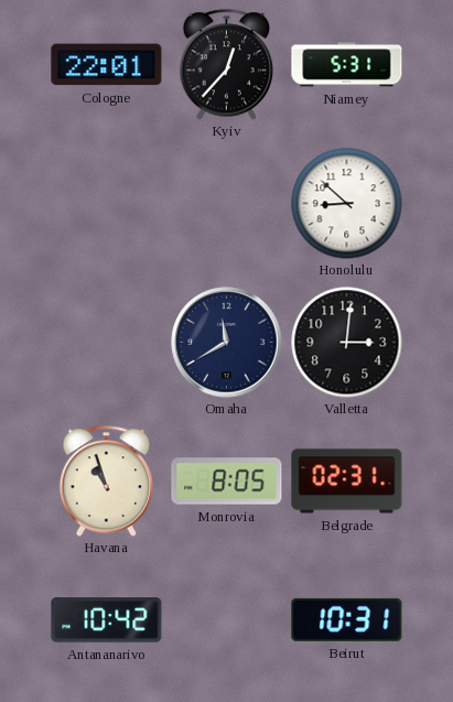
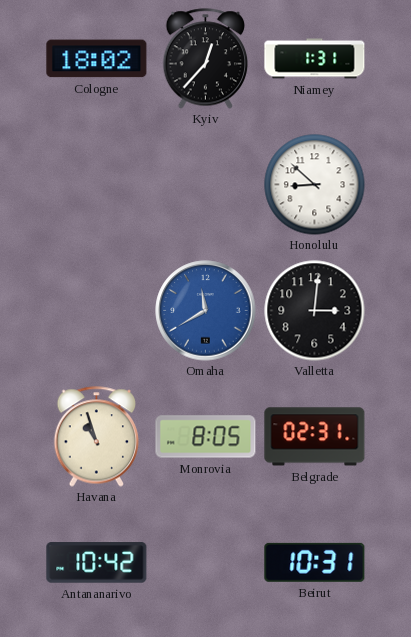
Cologne: 22:01 -> 18:02
Niamey: 5:31 -> 1:31
Omaha dial: navy -> blue
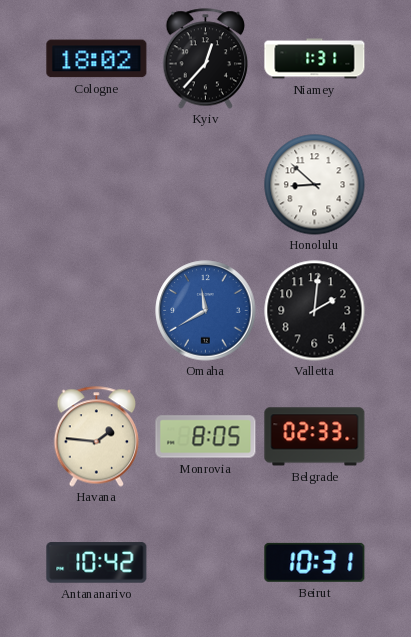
Valletta: 3:01 -> 2:01
Havana: 10:57 -> 1:46
Belgrade: 02:31 -> 02:33
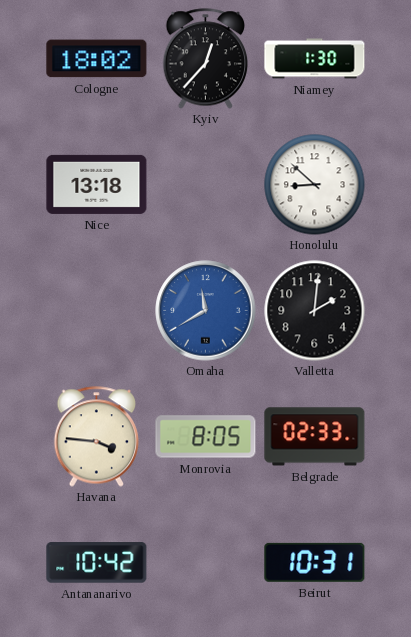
Niamey: 1:31 -> 1:30
Nice: none -> 13:18
Havana: 1:46 -> 3:46
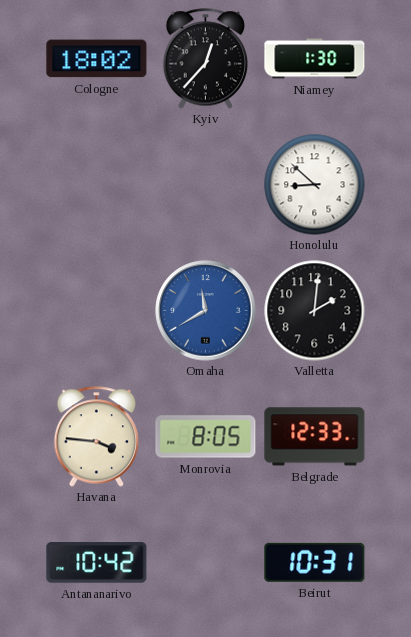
Nice: 13:18 -> none
Belgrade: 02:33 -> 12:33
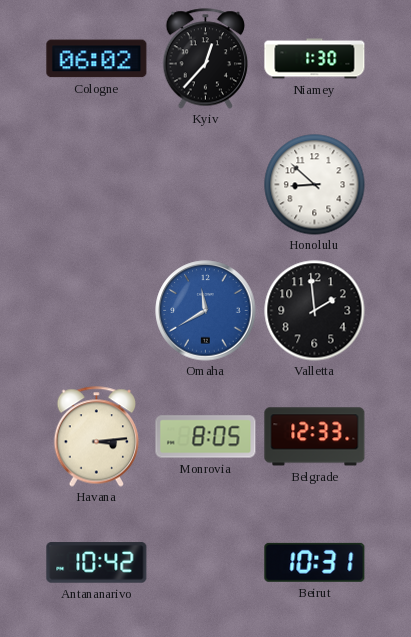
Cologne: 18:02 -> 06:02
Valletta: 2:01 -> 1:59
Havana: 3:46 -> 3:14
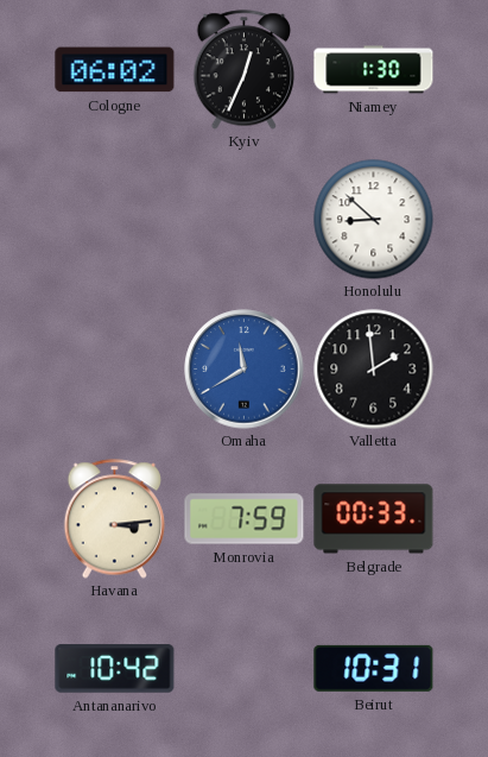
Kyiv: 12:37 -> 12:34
Monrovia: 8:05 -> 7:59
Belgrade: 12:33 -> 00:33
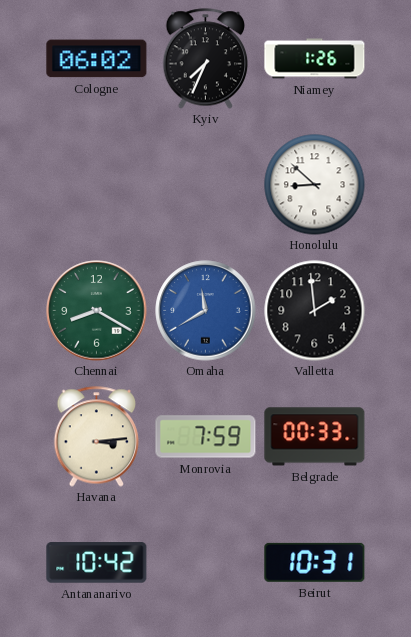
Kyiv: 12:34 -> 7:34
Niamey: 1:30 -> 1:26
Chennai: none -> 8:20
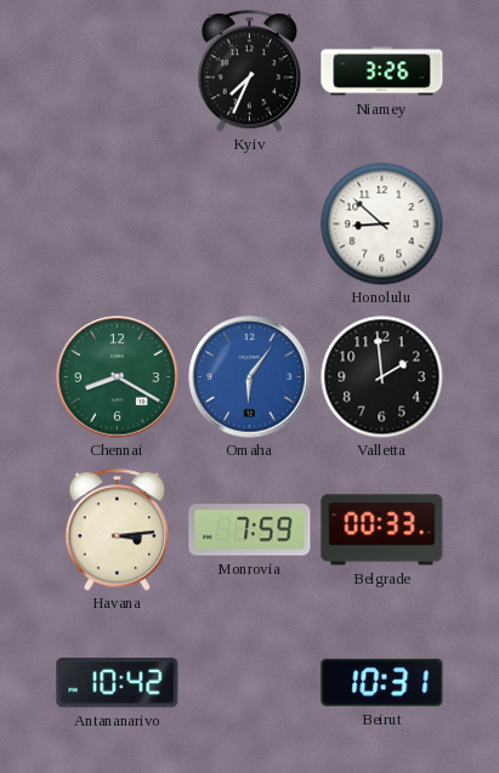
Cologne: 06:02 -> none
Niamey: 1:26 -> 3:26
Omaha: 11:40 -> 6:06
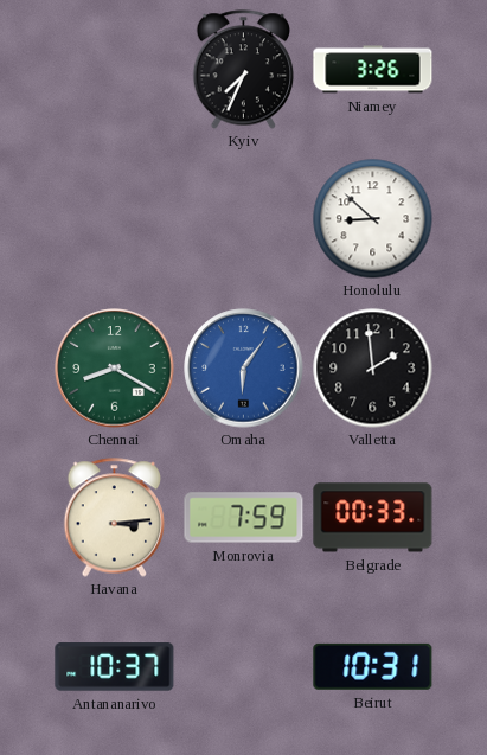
Antananarivo: 10:42 -> 10:37
